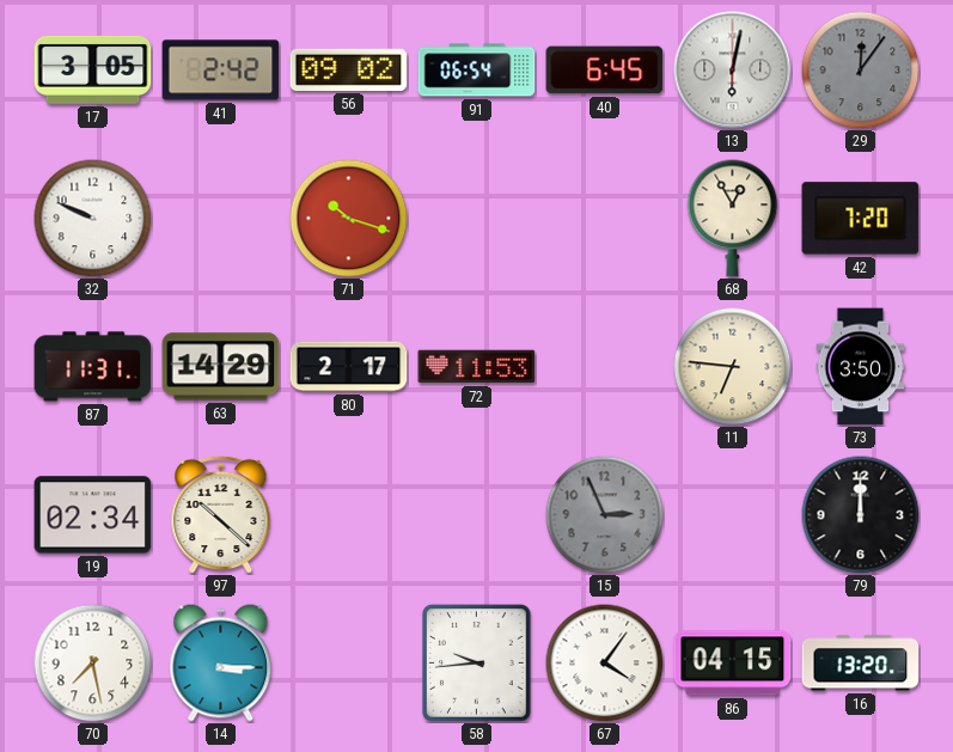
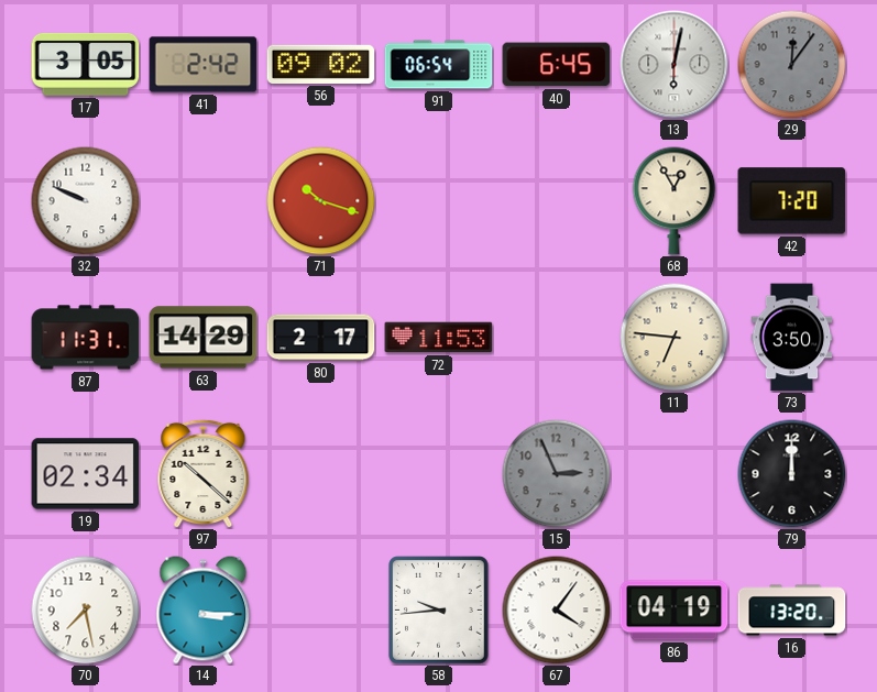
86: 04:15 -> 04:19
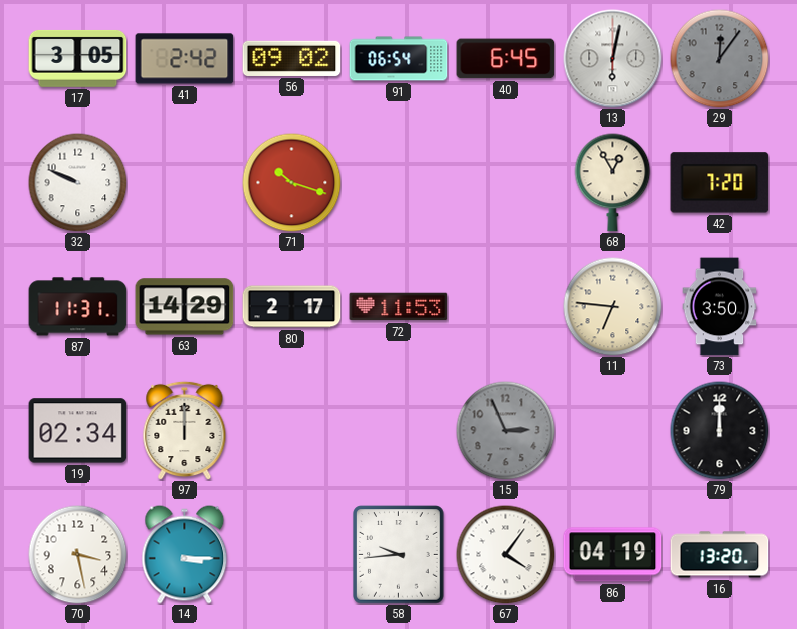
97: 10:22 -> 12:00
70: 7:28 -> 3:28
